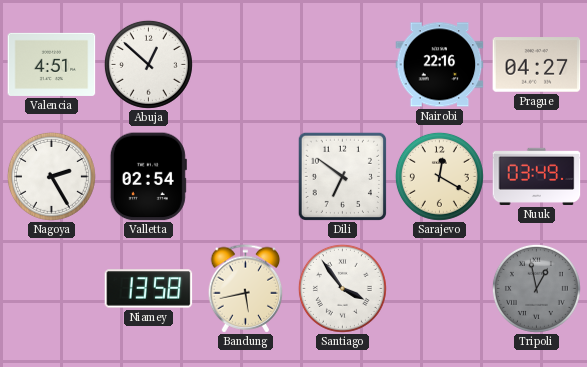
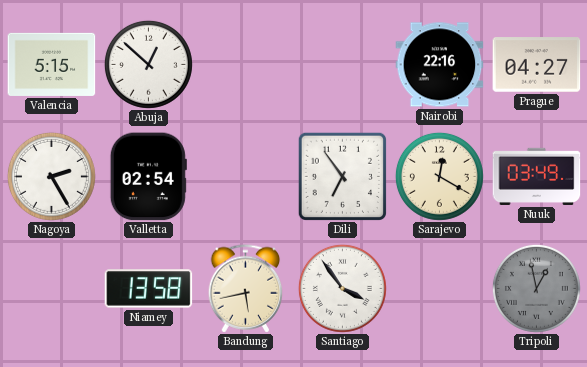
Valencia: 4:51 -> 5:15
Dili: 6:51 -> 6:54
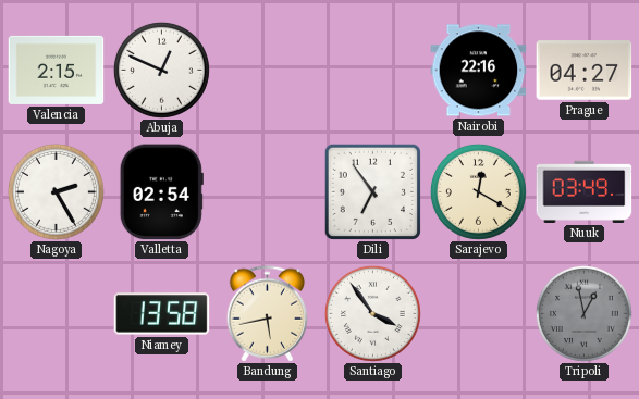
Valencia: 5:15 -> 2:15
Abuja: 12:52 -> 12:49
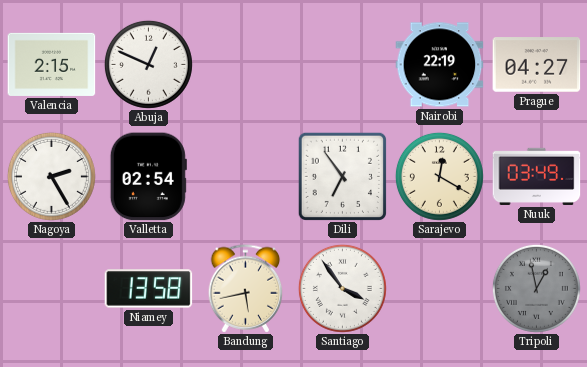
Nairobi: 22:16 -> 22:19
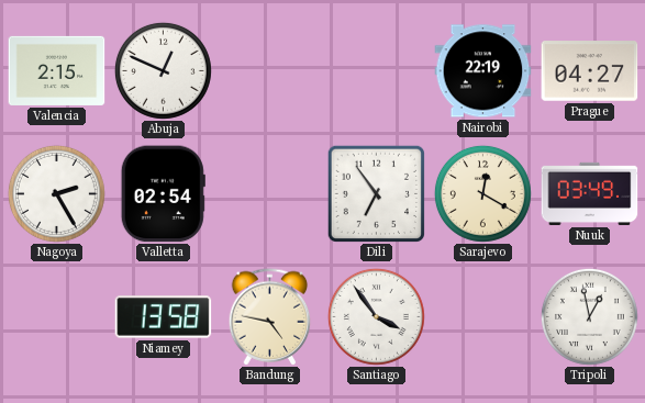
Bandung: 5:43 -> 4:47
Tripoli dial: grey -> white
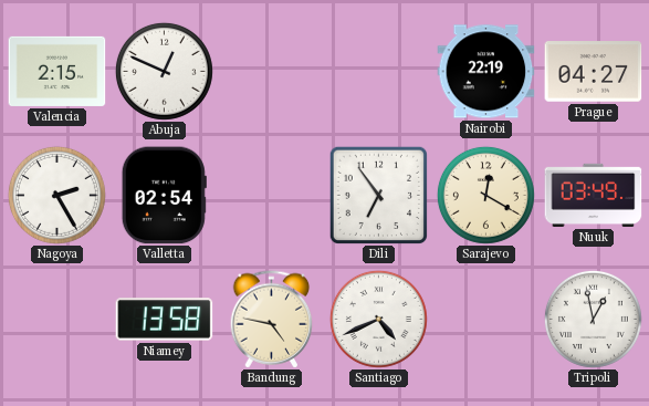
Santiago: 3:54 -> 4:41
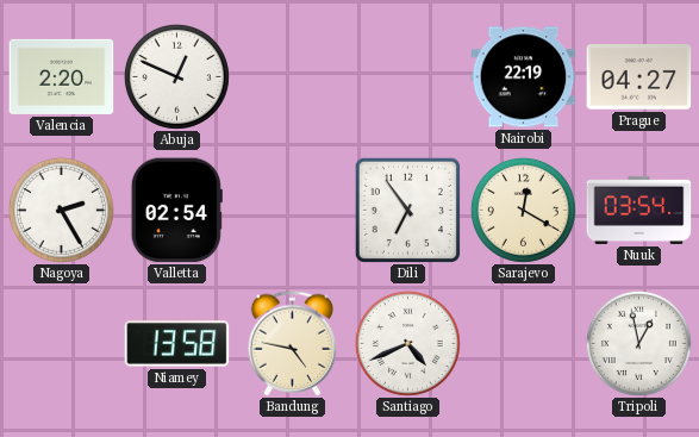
Valencia: 2:15 -> 2:20
Nuuk: 03:49 -> 03:54
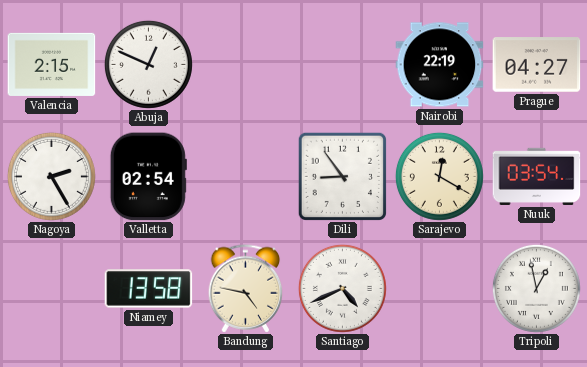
Valencia: 2:20 -> 2:15
Dili: 6:54 -> 8:54
